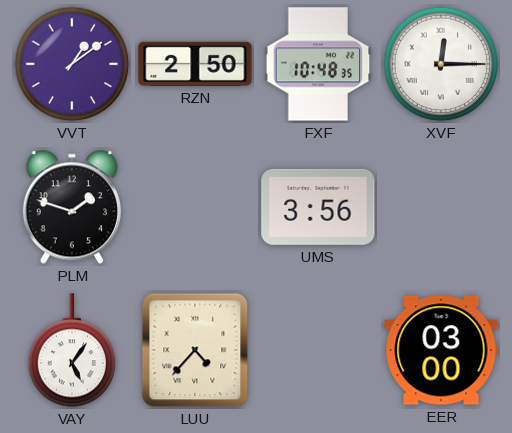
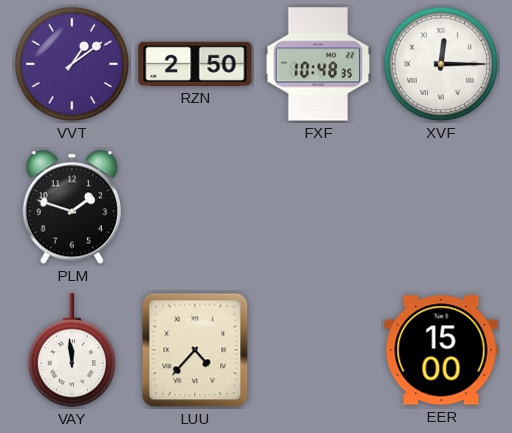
UMS: 3:56 -> none
VAY: 5:06 -> 11:59
EER: 03:00 -> 15:00
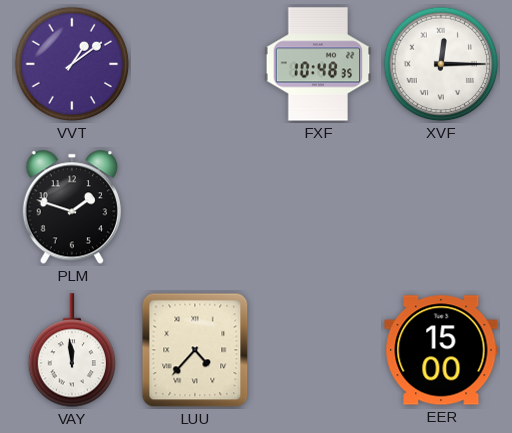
RZN: 2:50 -> none
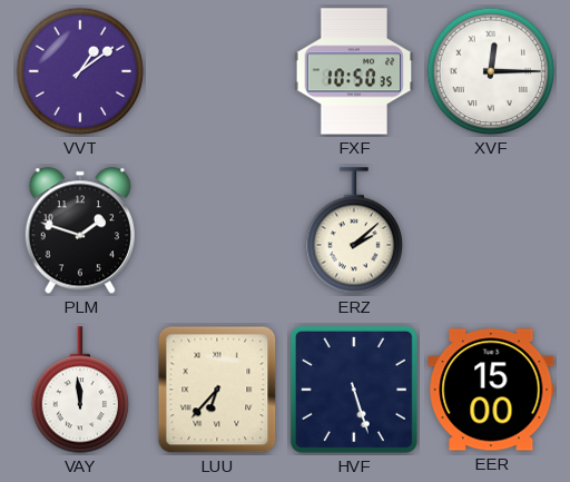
FXF: 10:48 -> 10:50
ERZ: none -> 2:08
LUU: 4:37 -> 6:37
HVF: none -> 5:27
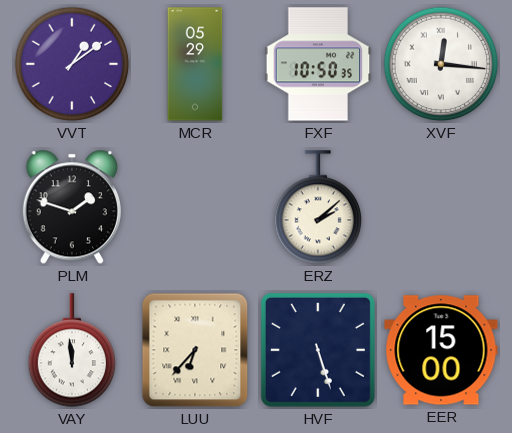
MCR: none -> 05:29
XVF: 12:15 -> 12:16
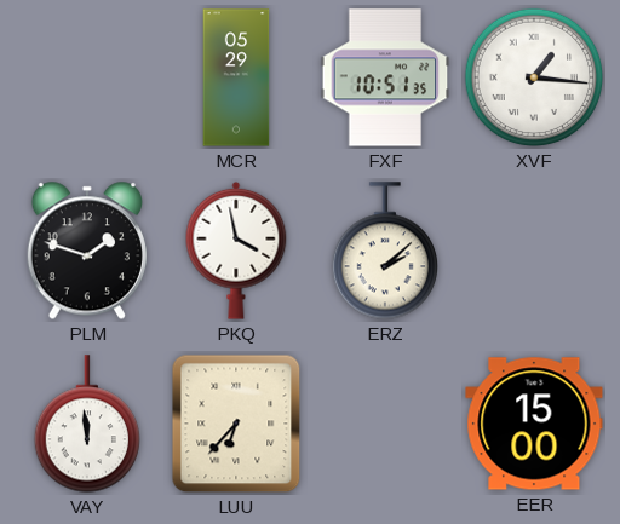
VVT: 1:09 -> none
FXF: 10:50 -> 10:51
XVF: 12:16 -> 1:16
PKQ: none -> 3:58
HVF: 5:27 -> none
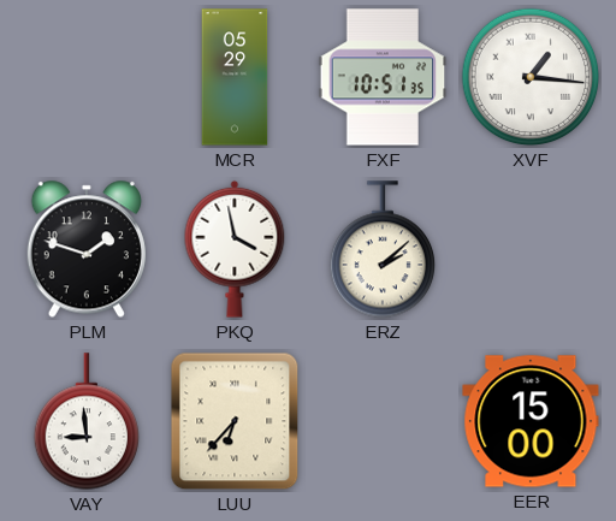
VAY: 11:59 -> 8:59
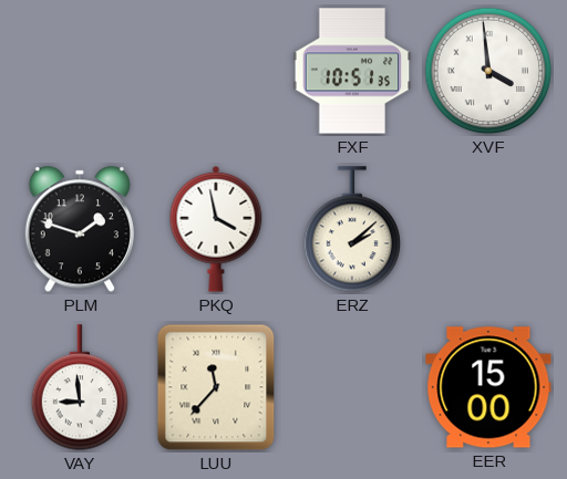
MCR: 05:29 -> none
XVF: 1:16 -> 3:59
LUU: 6:37 -> 11:37
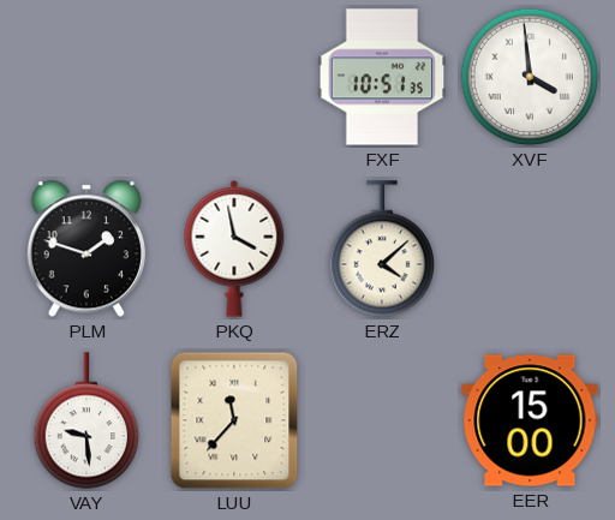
ERZ: 2:08 -> 4:08
VAY: 8:59 -> 9:29
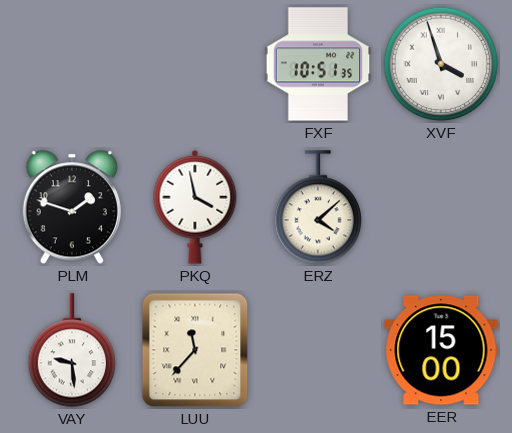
XVF: 3:59 -> 3:57
